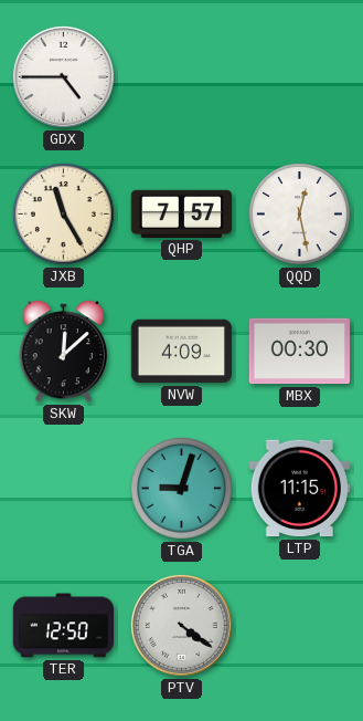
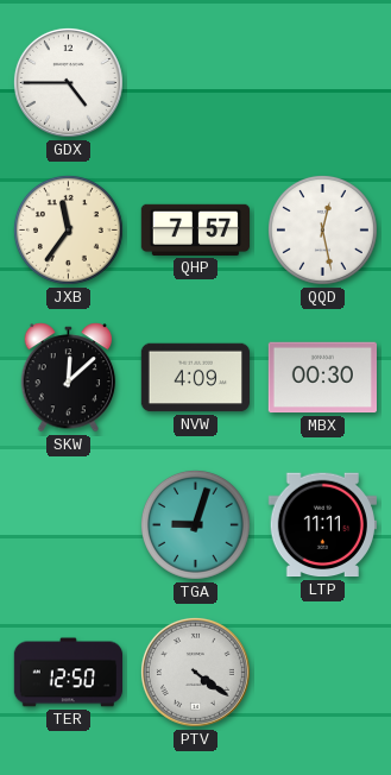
JXB: 11:25 -> 11:36
LTP: 11:15 -> 11:11
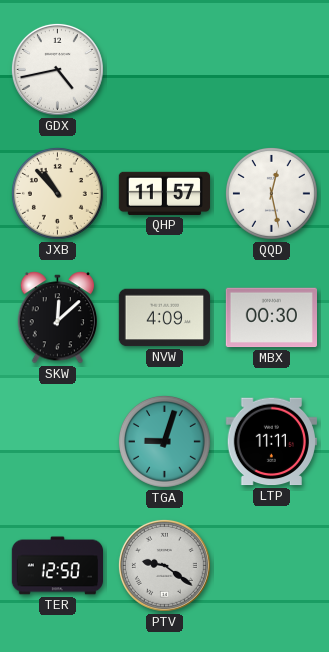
GDX: 4:45 -> 4:43
JXB: 11:36 -> 10:53
QHP: 7:57 -> 11:57
PTV: 4:21 -> 9:21
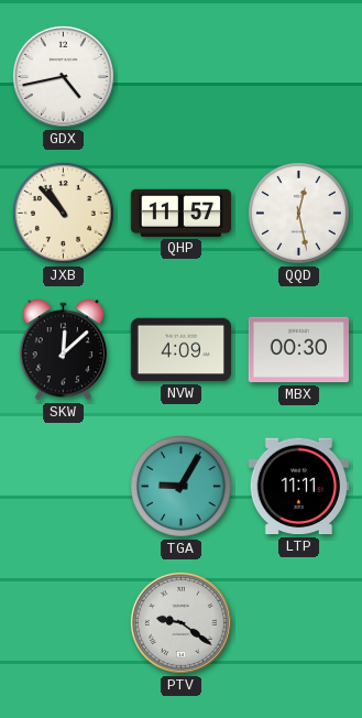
TGA: 9:03 -> 9:05
TER: 12:50 -> none
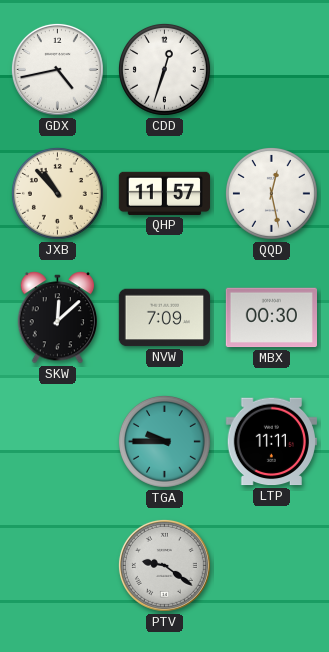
CDD: none -> 12:33
NVW: 4:09 -> 7:09
TGA: 9:05 -> 9:45
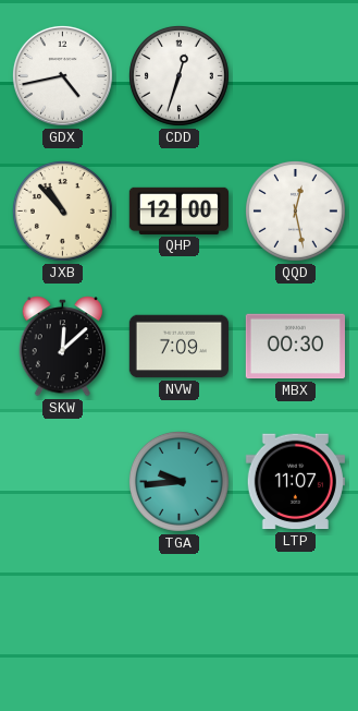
QHP: 11:57 -> 12:00
TGA: 9:45 -> 9:44
LTP: 11:11 -> 11:07
PTV: 9:21 -> none
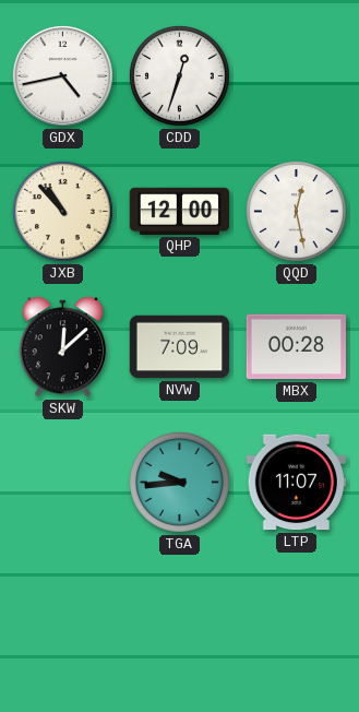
MBX: 00:30 -> 00:28
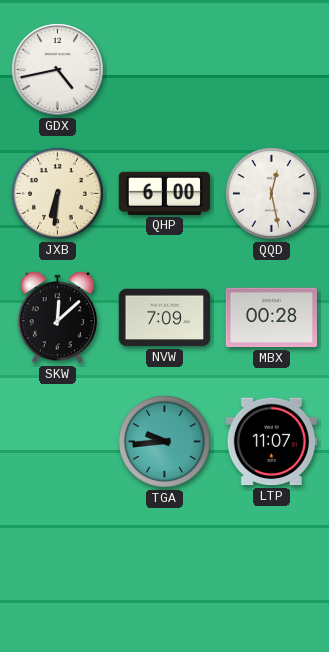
CDD: 12:33 -> none
JXB: 10:53 -> 6:31
QHP: 12:00 -> 6:00
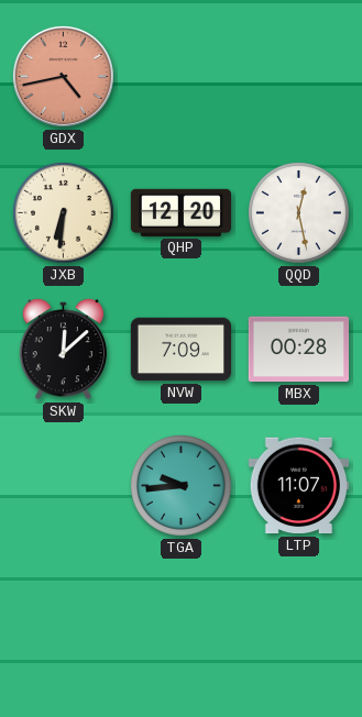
GDX dial: white -> salmon
QHP: 6:00 -> 12:20
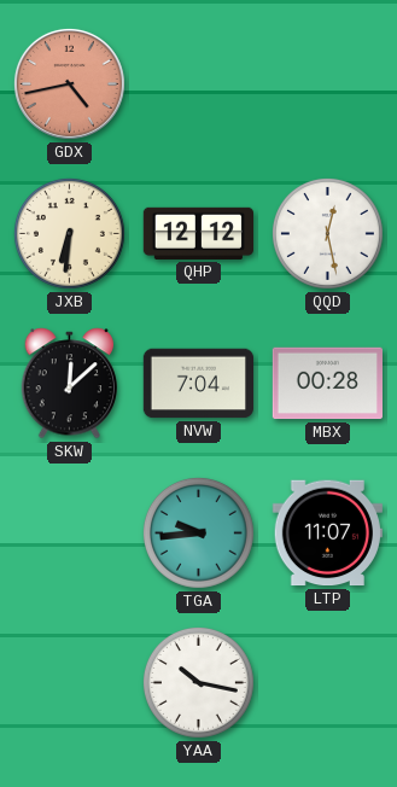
QHP: 12:20 -> 12:12
NVW: 7:09 -> 7:04
YAA: none -> 10:17
